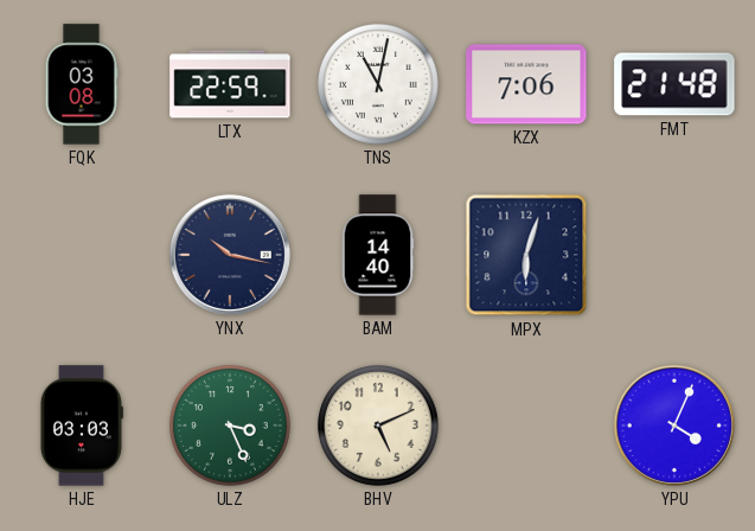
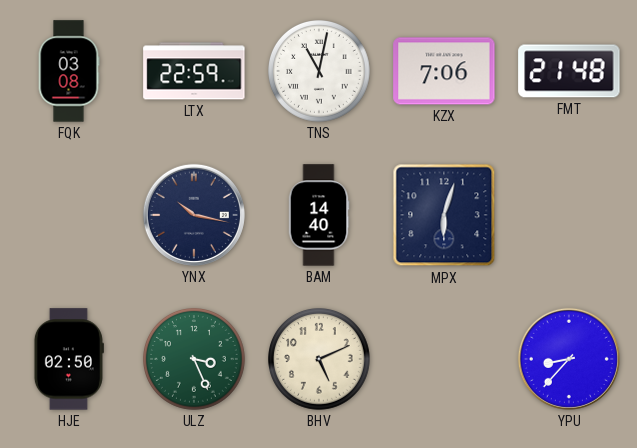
HJE: 03:03 -> 02:50
YPU: 4:04 -> 8:37
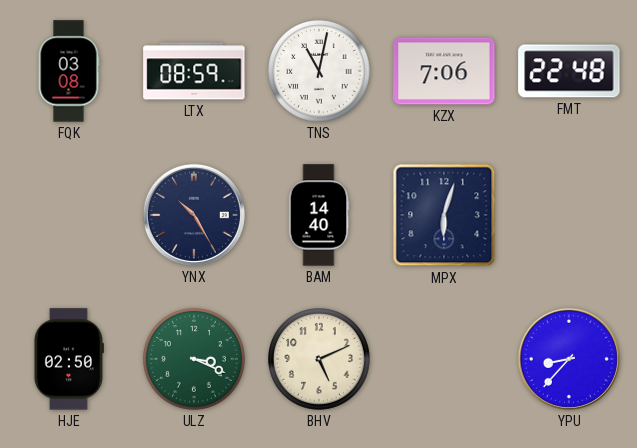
LTX: 22:59 -> 08:59
FMT: 21:48 -> 22:48
YNX: 10:17 -> 10:25
ULZ: 3:26 -> 3:19
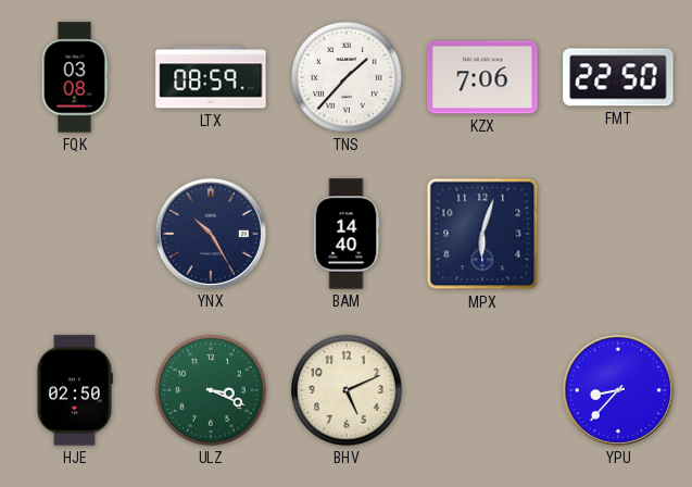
TNS: 11:02 -> 1:37
FMT: 22:48 -> 22:50
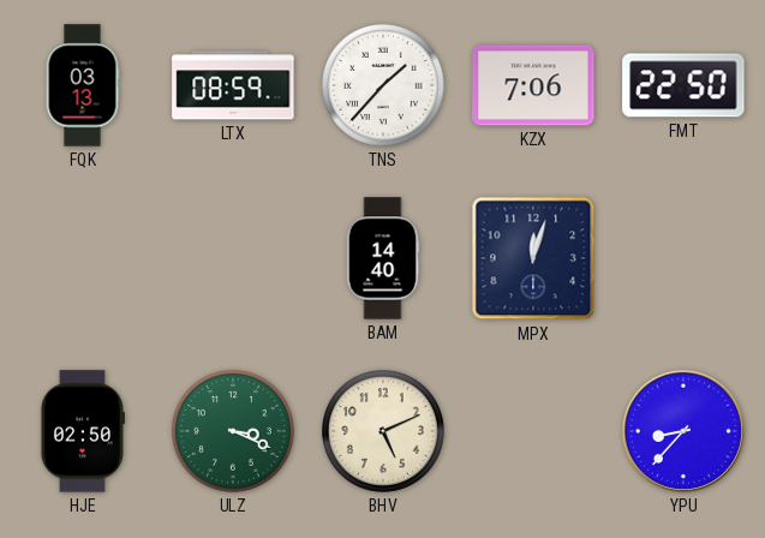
FQK: 03:08 -> 03:13
YNX: 10:25 -> none
MPX: 6:03 -> 12:03
